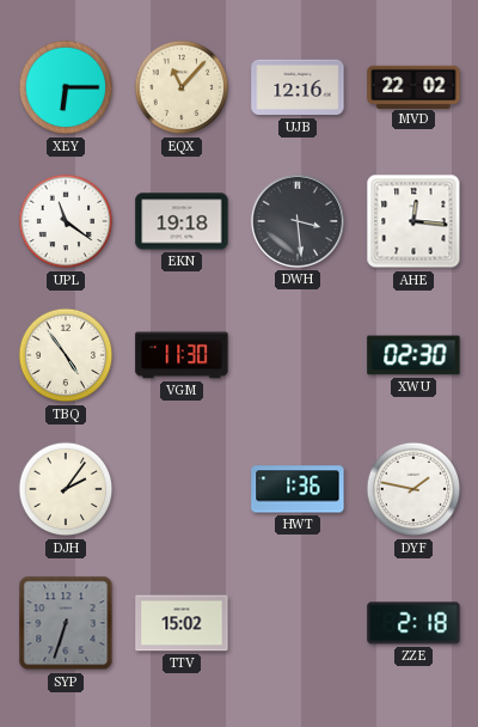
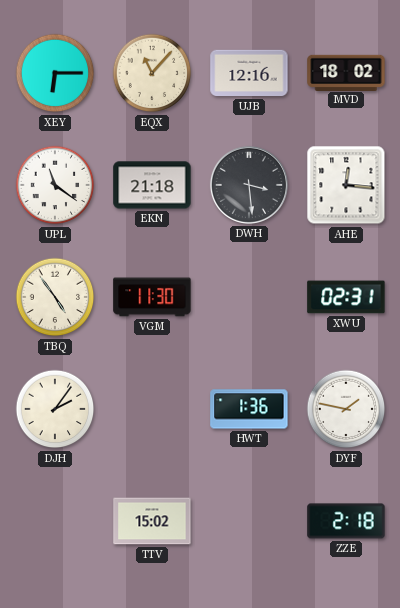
MVD: 22:02 -> 18:02
EKN: 19:18 -> 21:18
XWU: 02:30 -> 02:31
SYP: 6:33 -> none
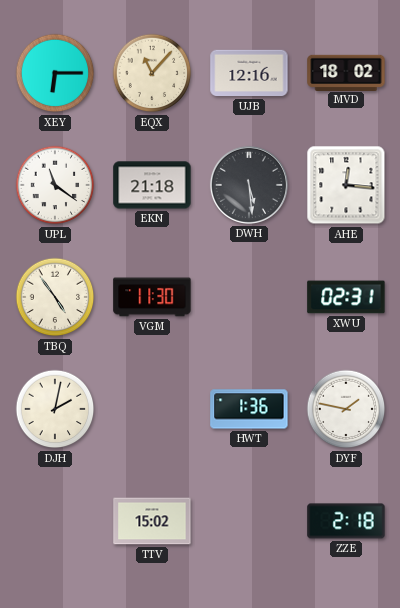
DWH: 3:29 -> 5:29
DJH: 2:06 -> 2:02
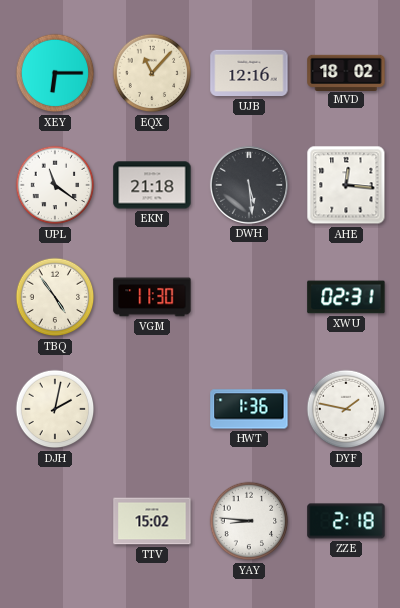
YAY: none -> 8:46
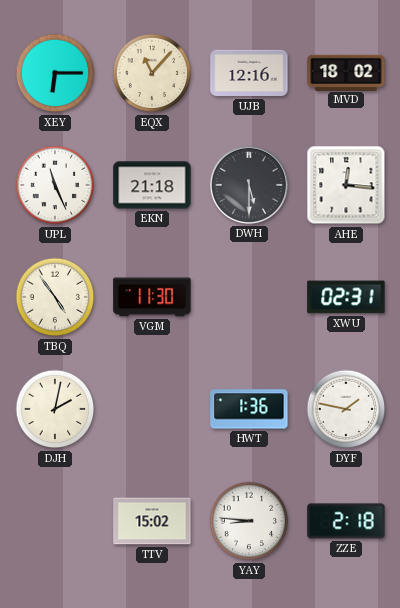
UPL: 11:21 -> 11:26
DWH: 5:29 -> 5:30
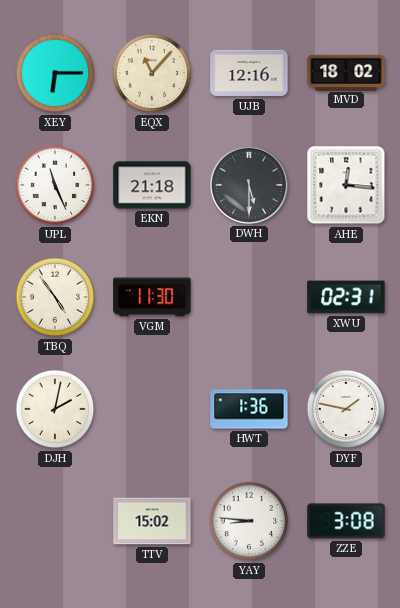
ZZE: 2:18 -> 3:08
